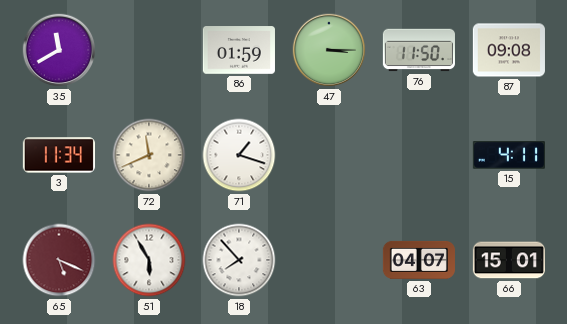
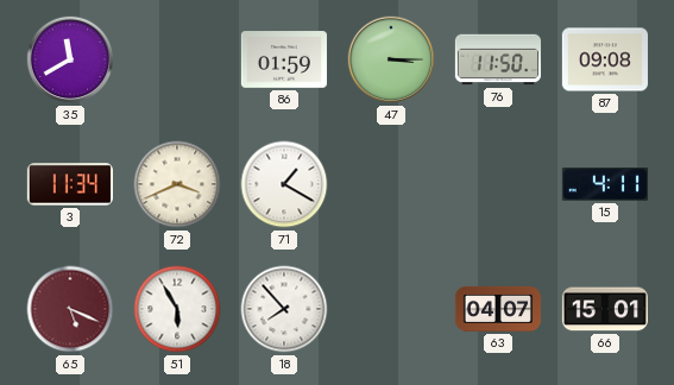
72: 11:41 -> 3:41
71: 1:18 -> 1:20
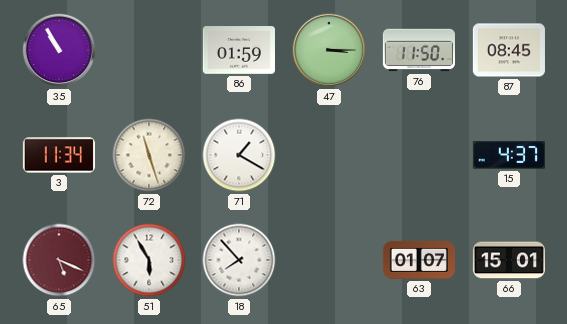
35: 11:40 -> 10:55
87: 09:08 -> 08:45
72: 3:41 -> 11:27
15: 4:11 -> 4:37
63: 04:07 -> 01:07
